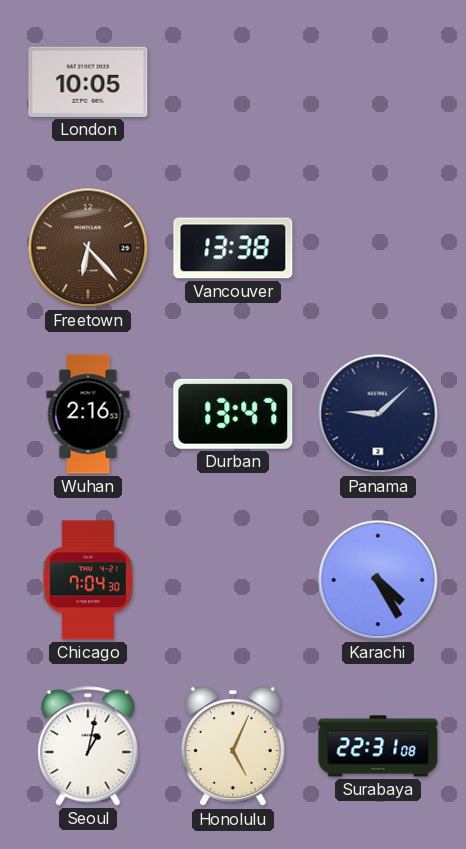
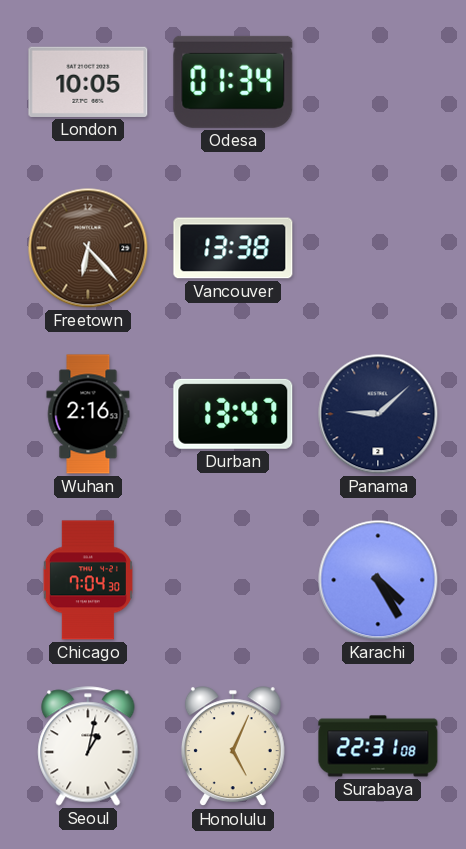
Odesa: none -> 01:34
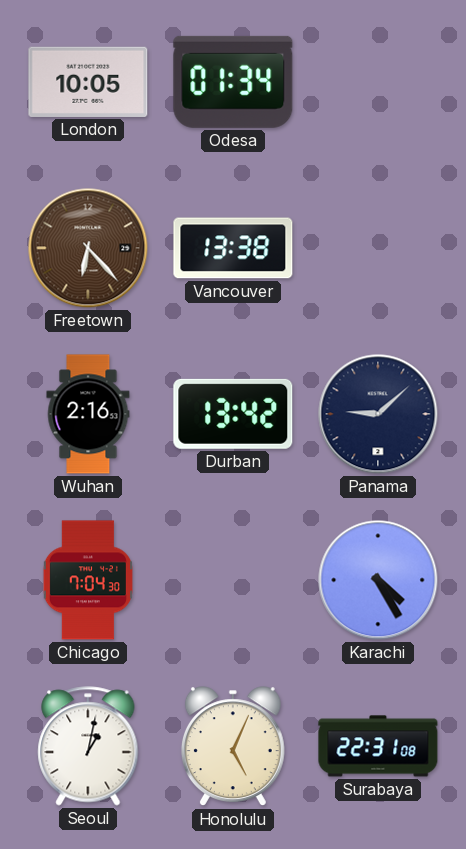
Durban: 13:47 -> 13:42
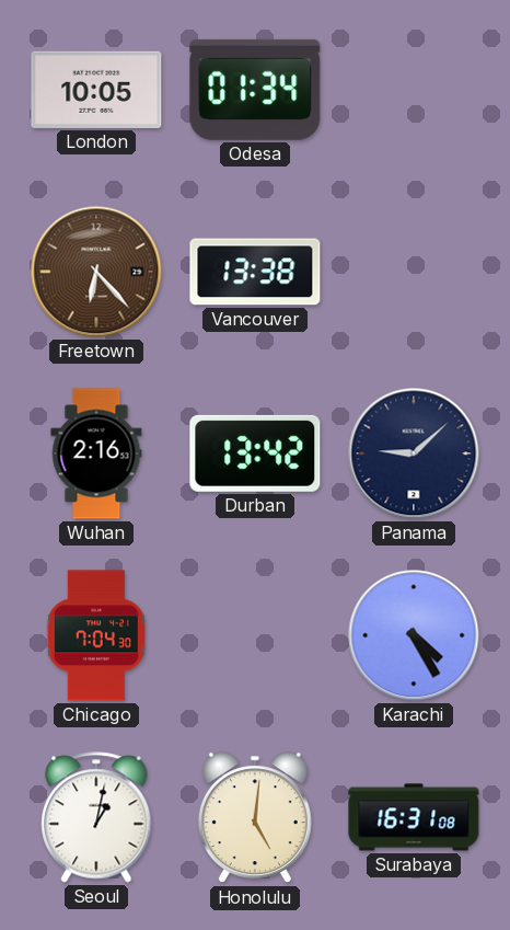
Honolulu: 5:04 -> 5:01
Surabaya: 22:31 -> 16:31
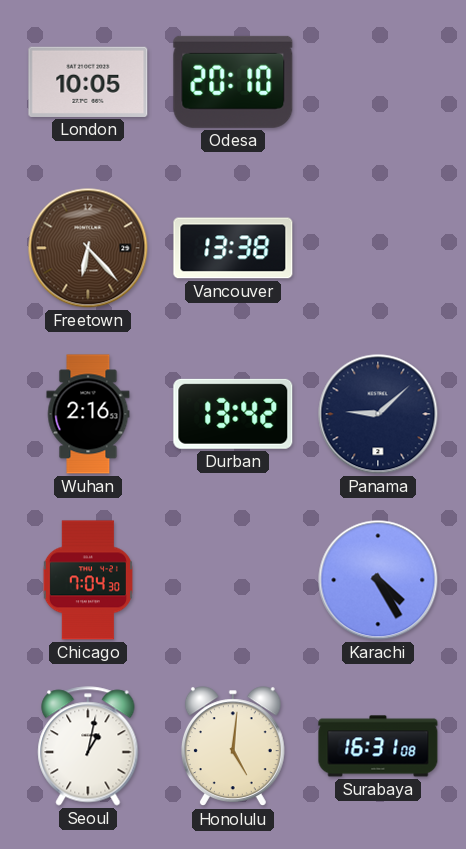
Odesa: 01:34 -> 20:10
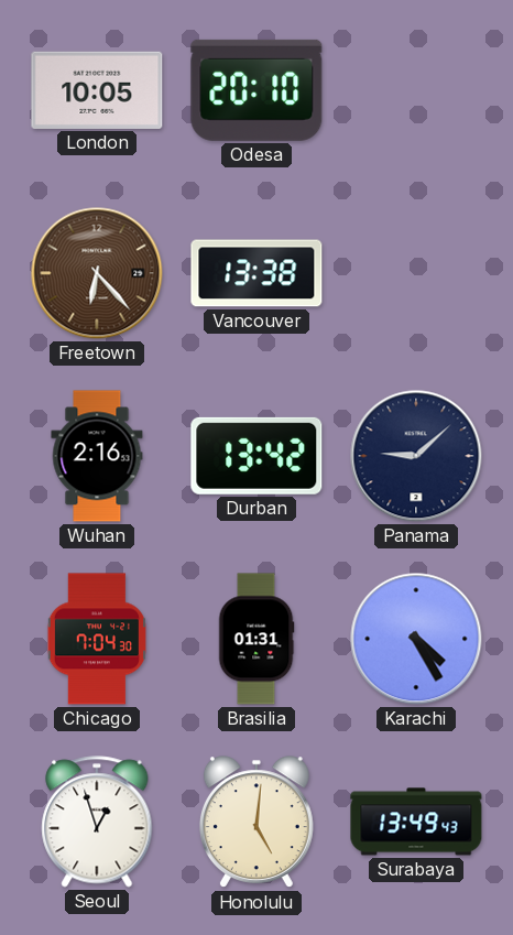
Brasilia: none -> 01:31
Seoul: 1:02 -> 12:57
Surabaya: 16:31 -> 13:49
